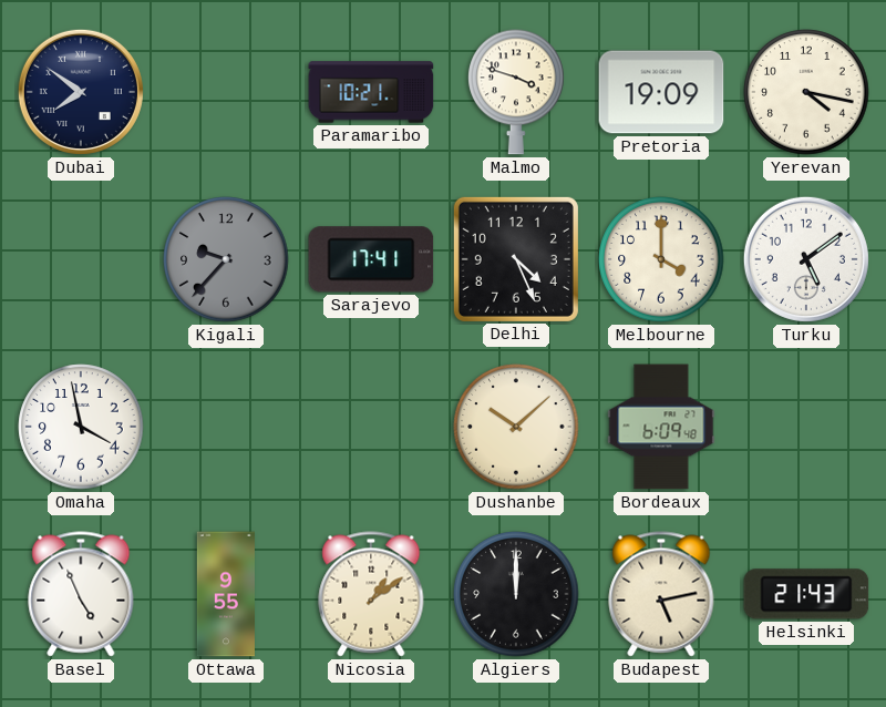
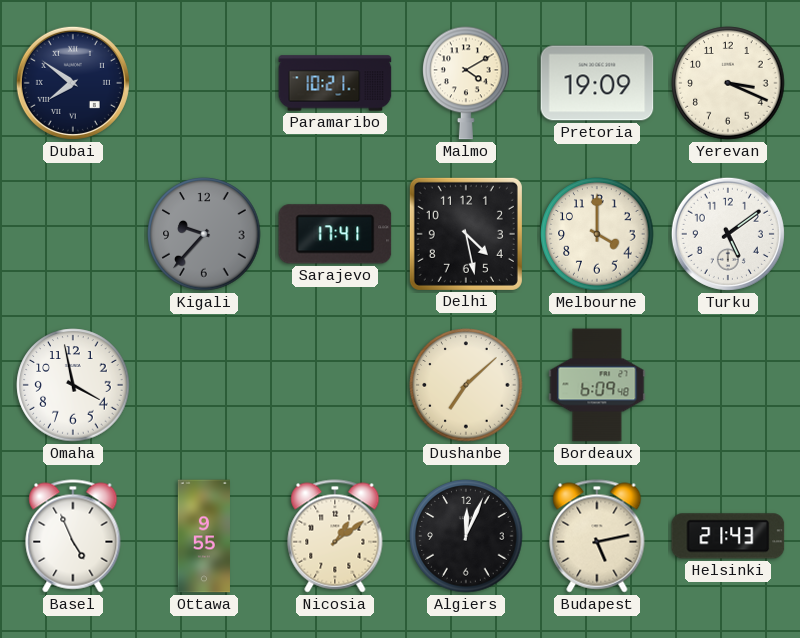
Malmo: 3:48 -> 4:10
Yerevan: 4:17 -> 3:19
Delhi: 4:26 -> 4:28
Dushanbe: 10:08 -> 7:08
Algiers: 12:00 -> 12:04
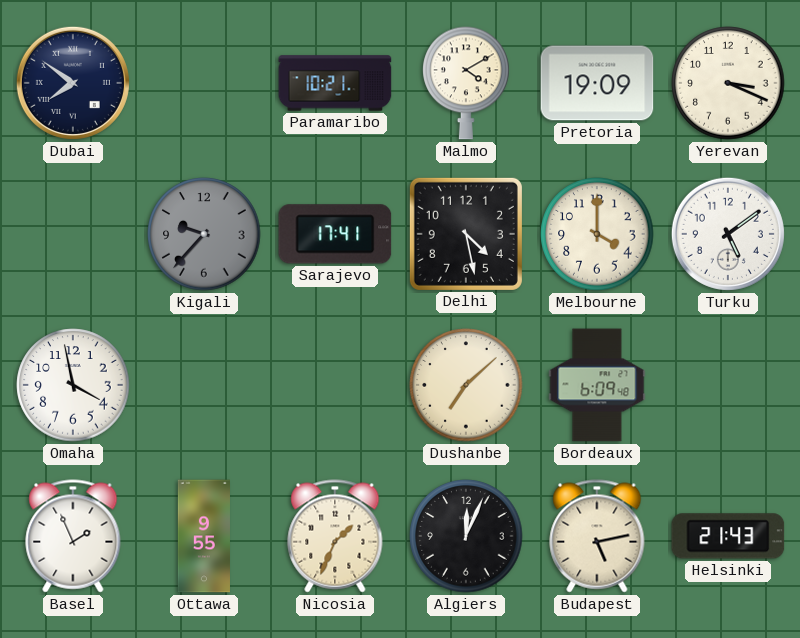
Basel: 4:56 -> 1:56
Nicosia: 1:09 -> 1:34
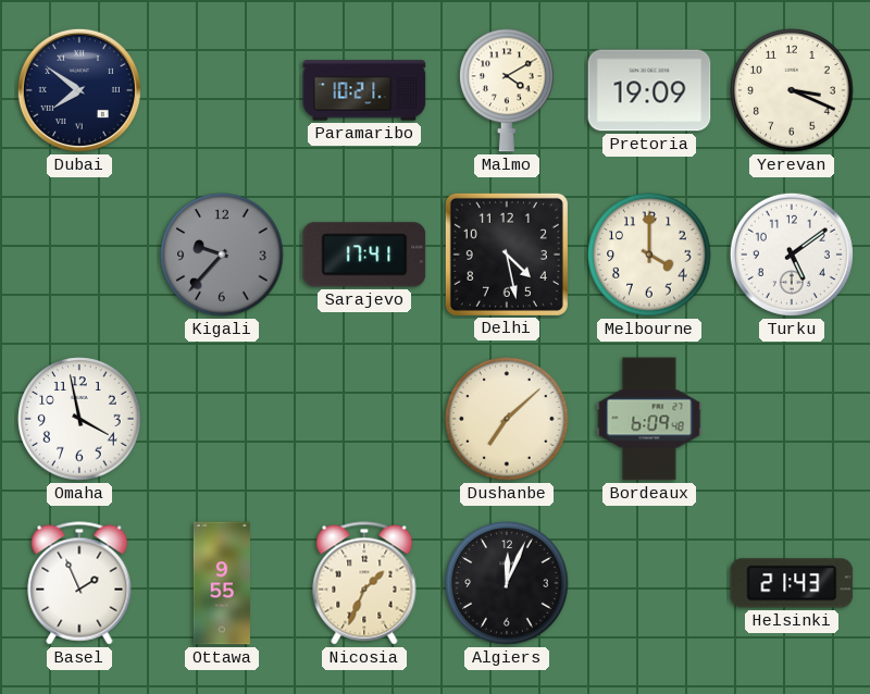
Budapest: 5:13 -> none
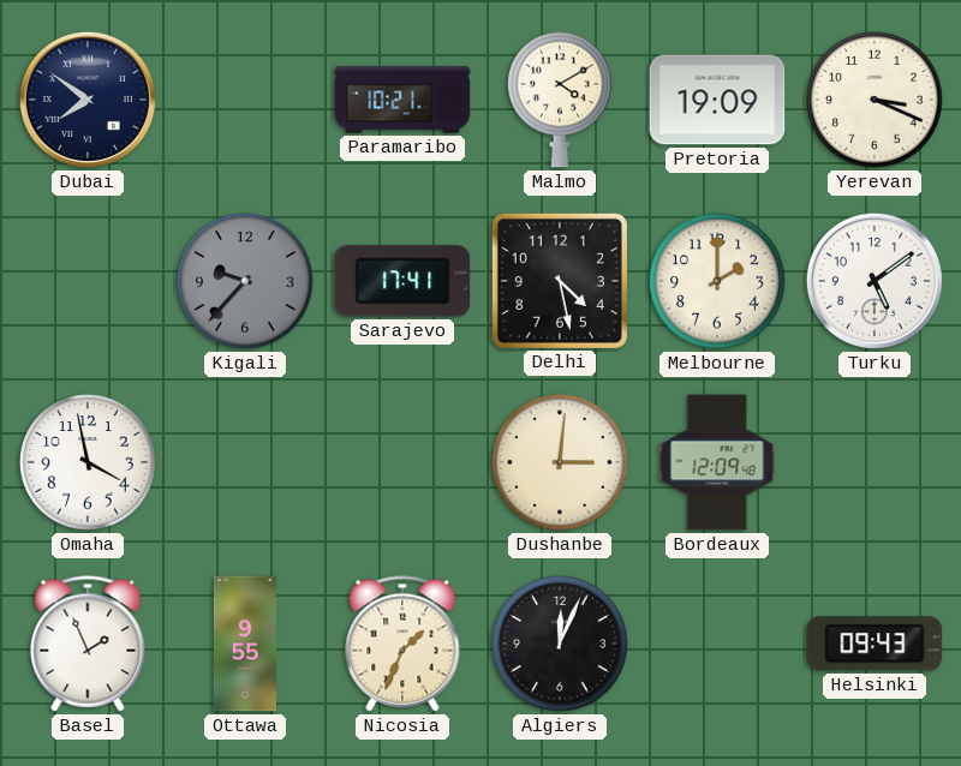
Melbourne: 4:00 -> 2:00
Dushanbe: 7:08 -> 3:01
Bordeaux: 6:09 -> 12:09
Helsinki: 21:43 -> 09:43
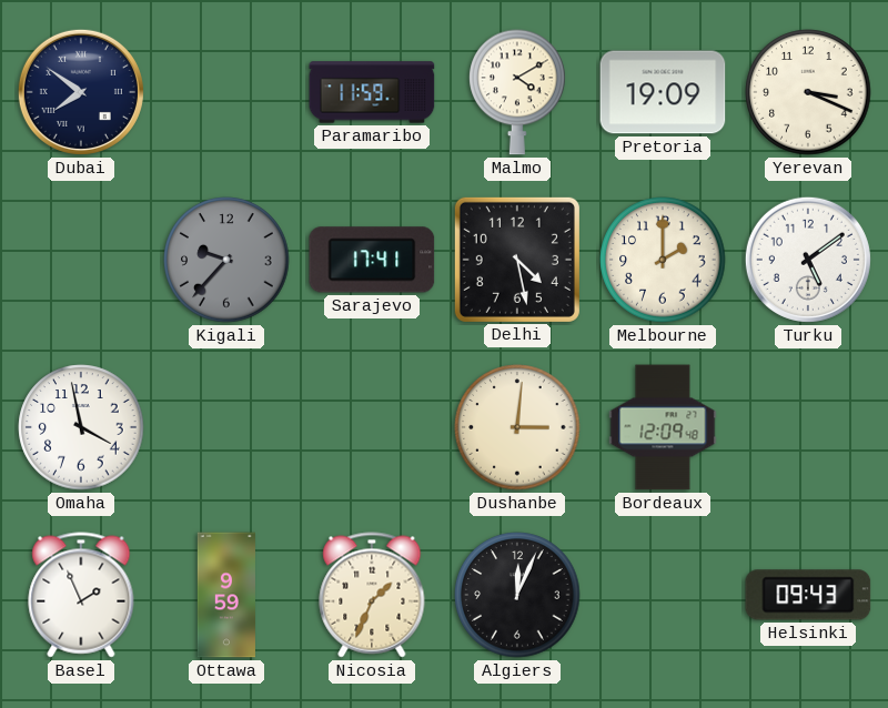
Paramaribo: 10:21 -> 11:59
Ottawa: 9:55 -> 9:59
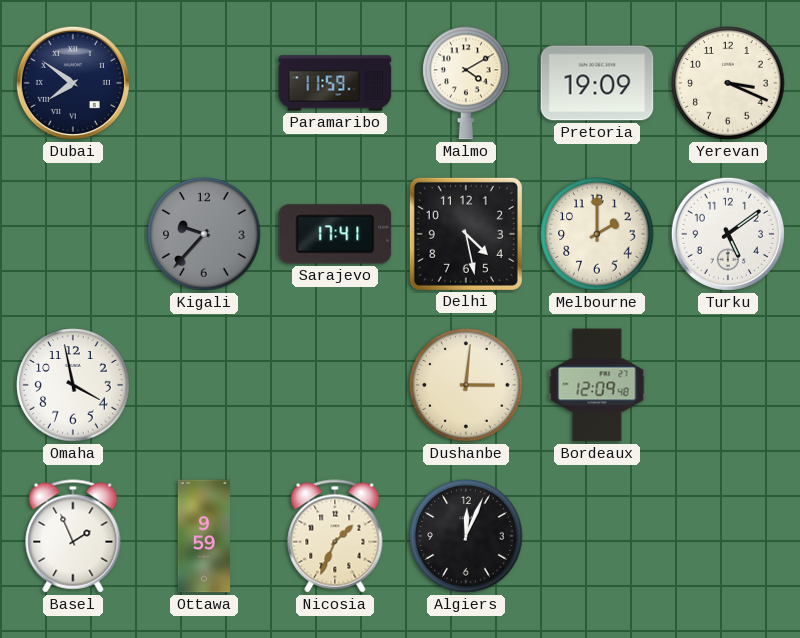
Helsinki: 09:43 -> none
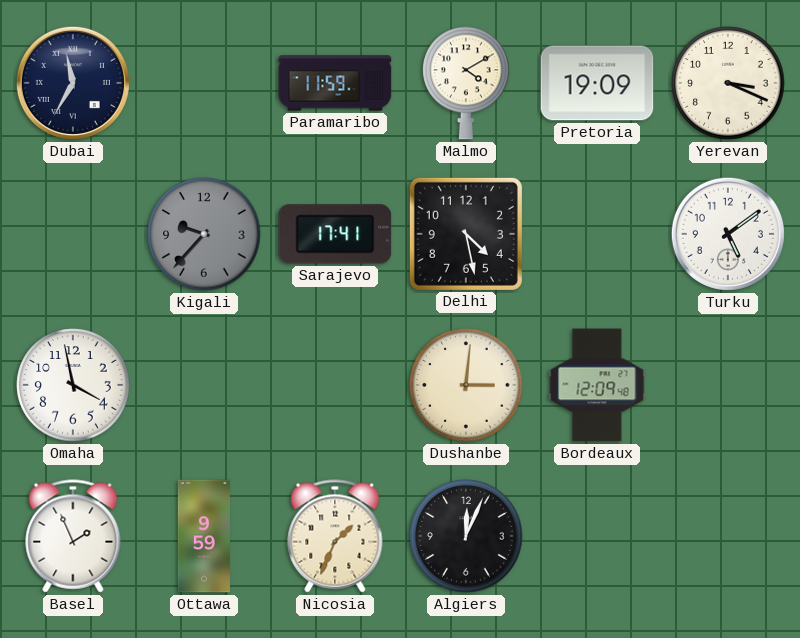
Dubai: 7:51 -> 11:35
Melbourne: 2:00 -> none
